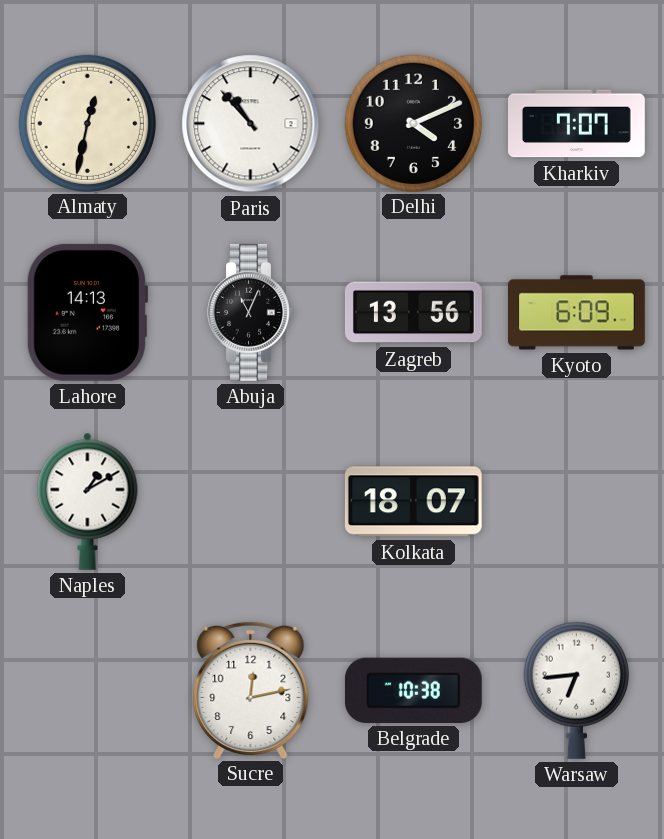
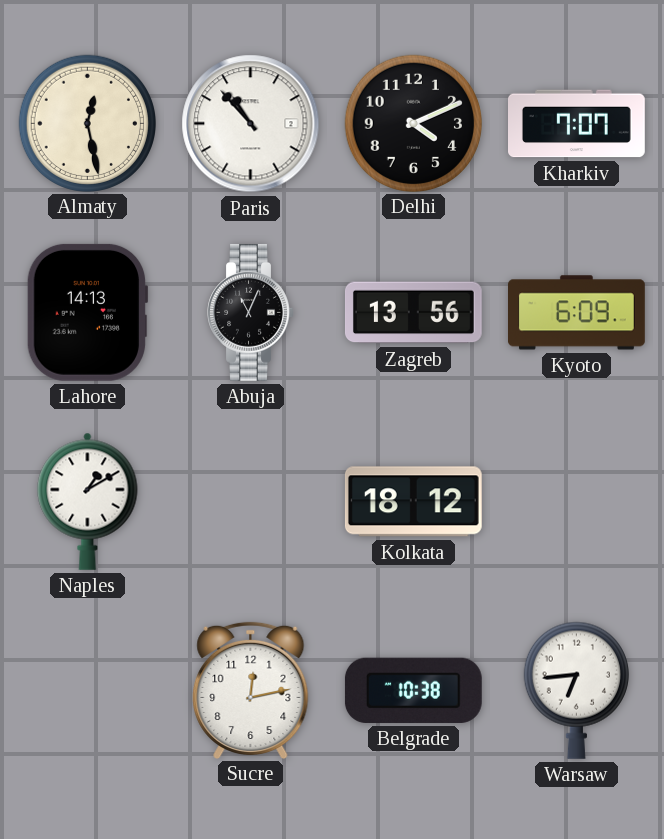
Almaty: 12:32 -> 12:28
Kolkata: 18:07 -> 18:12
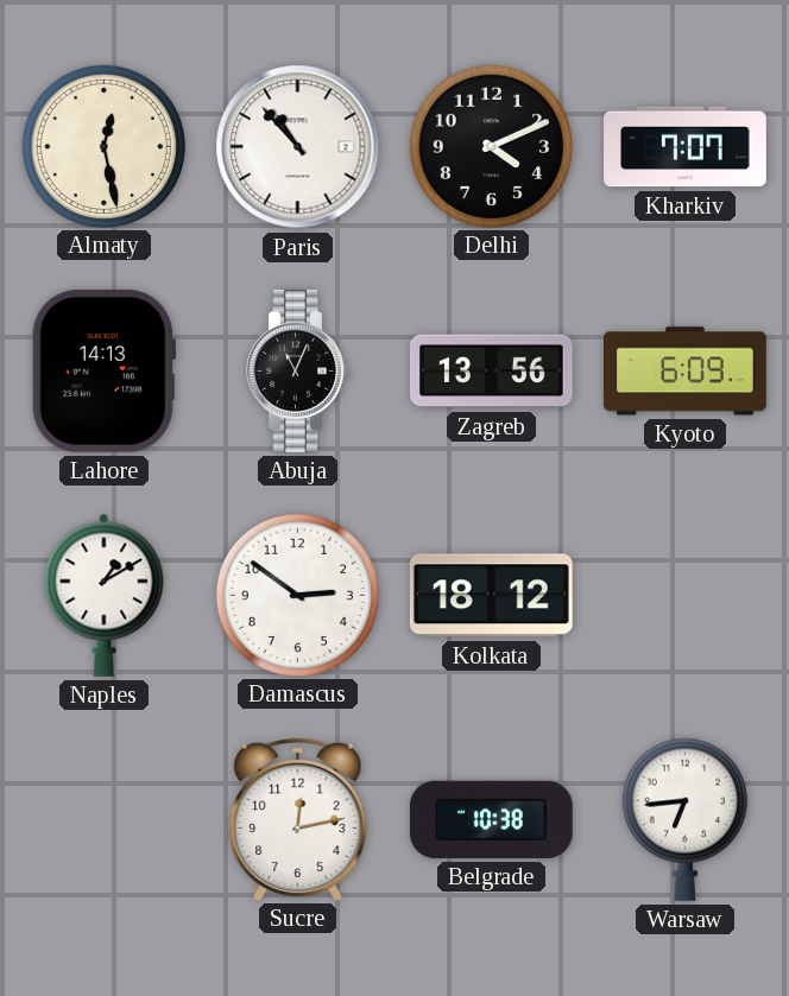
Damascus: none -> 2:51
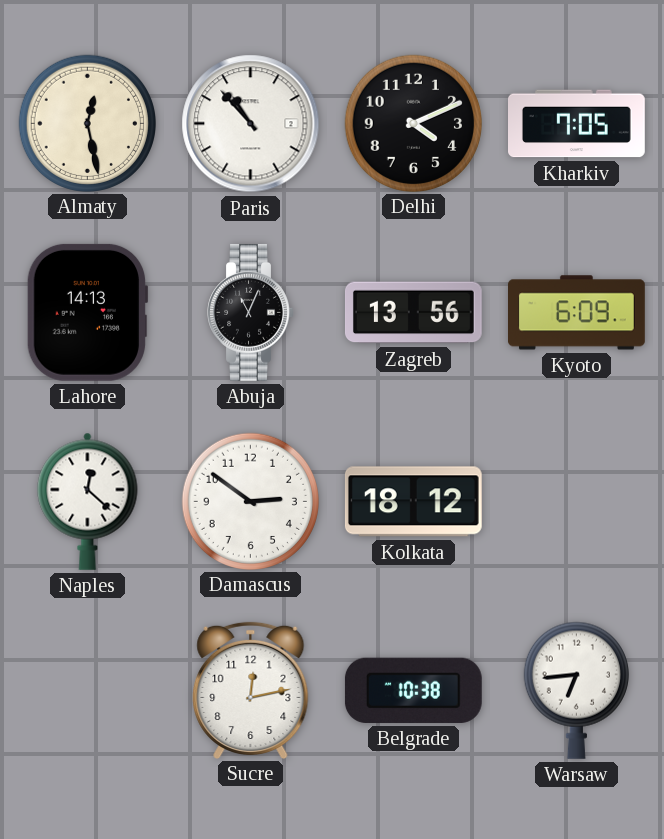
Kharkiv: 7:07 -> 7:05
Naples: 1:10 -> 12:22
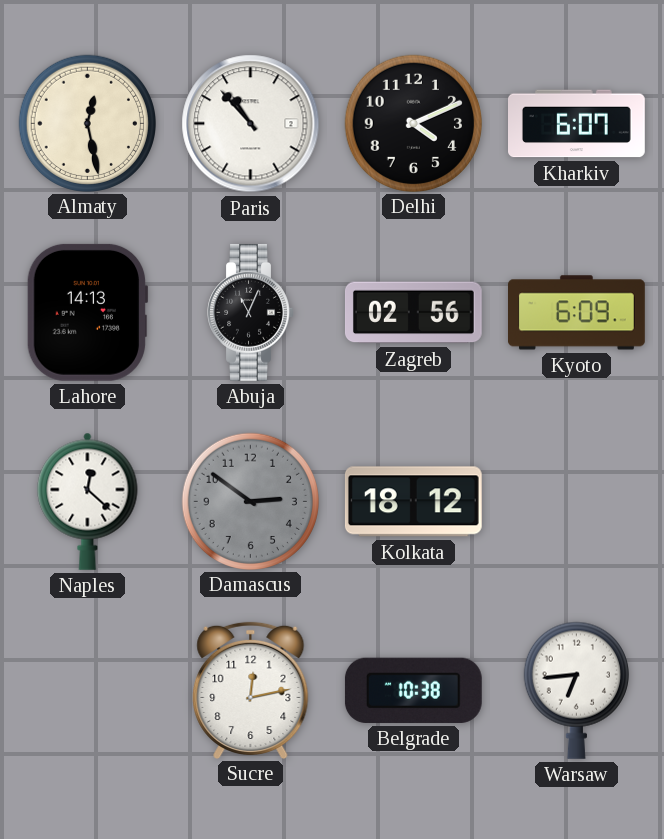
Kharkiv: 7:05 -> 6:07
Zagreb: 13:56 -> 02:56
Damascus dial: white -> grey
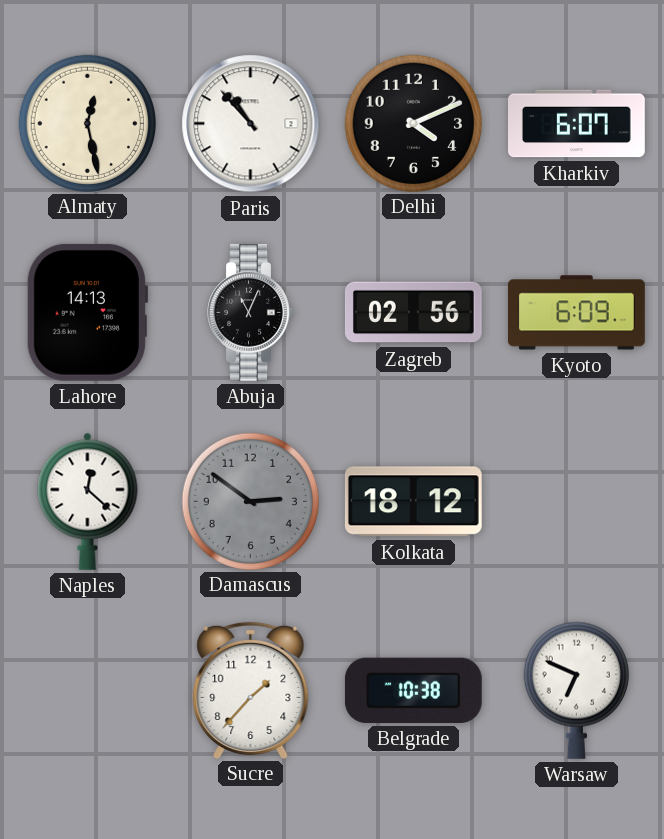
Sucre: 12:13 -> 1:37
Warsaw: 6:44 -> 6:49
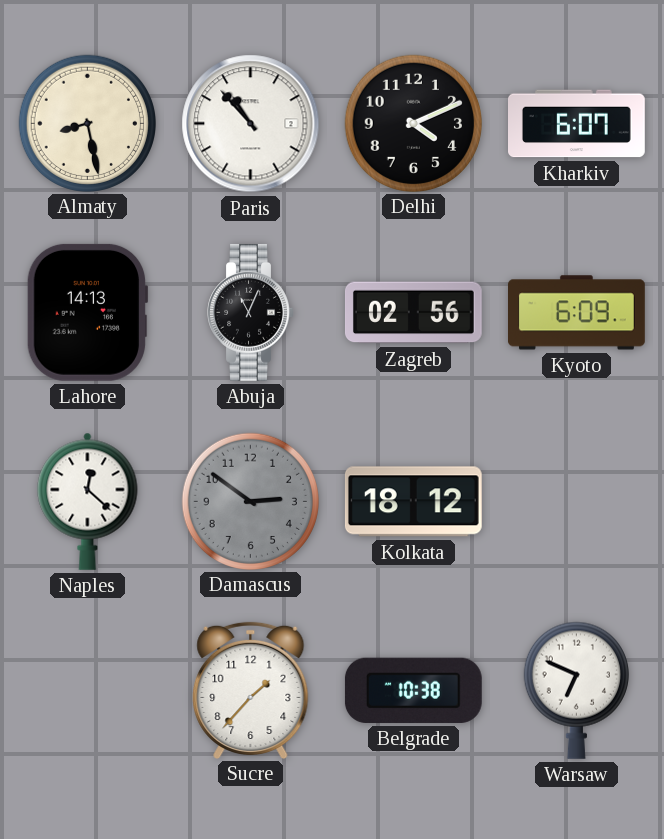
Almaty: 12:28 -> 8:28
